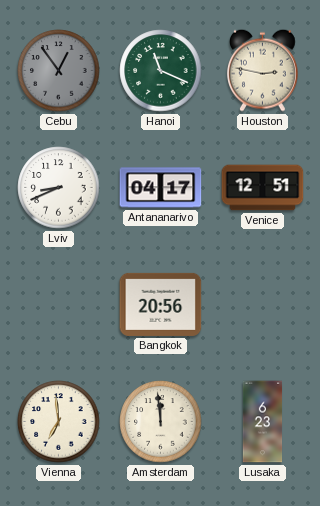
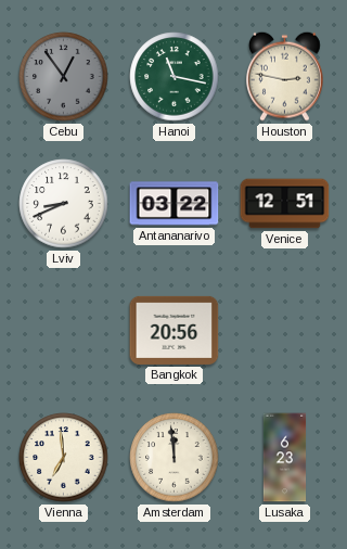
Hanoi: 11:19 -> 11:17
Antananarivo: 04:17 -> 03:22
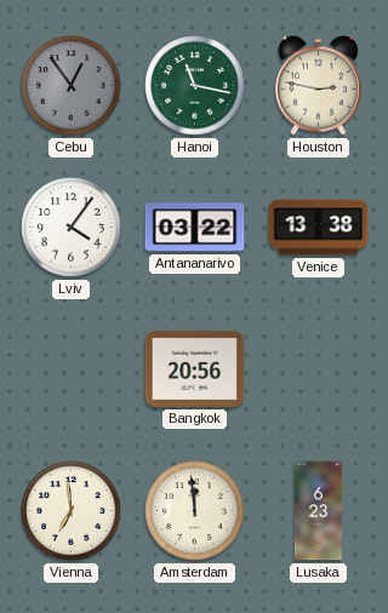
Lviv: 8:41 -> 4:06
Venice: 12:51 -> 13:38
